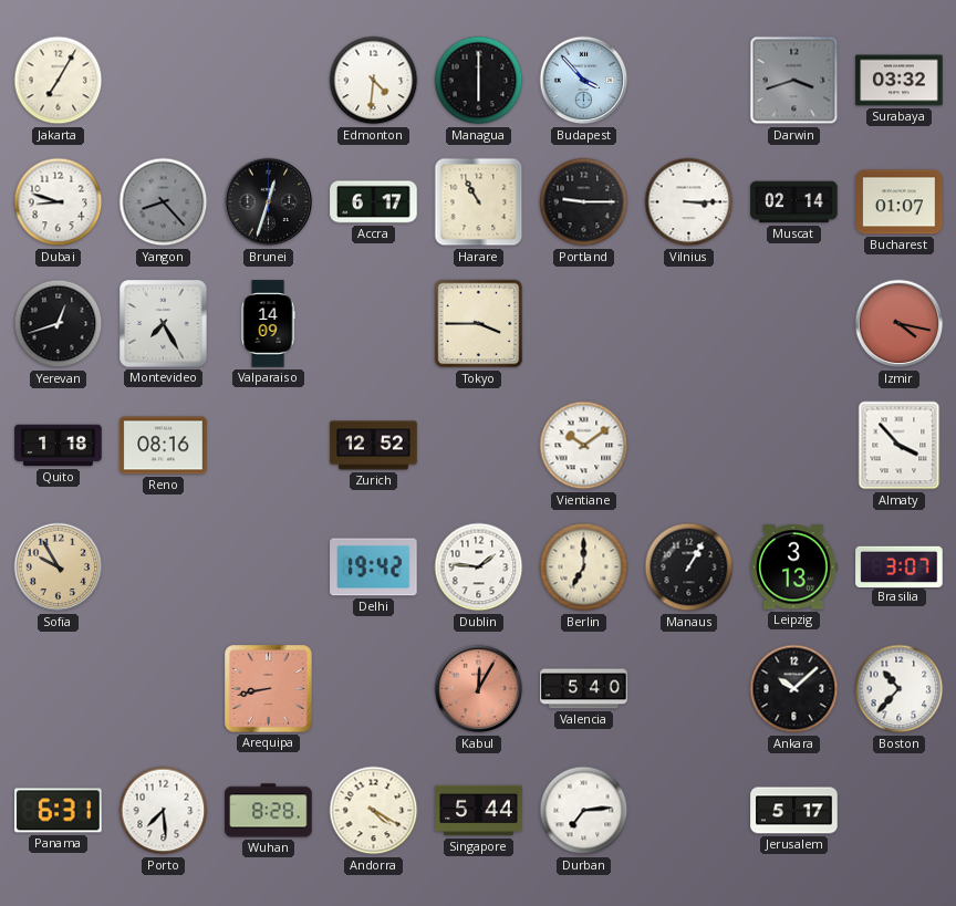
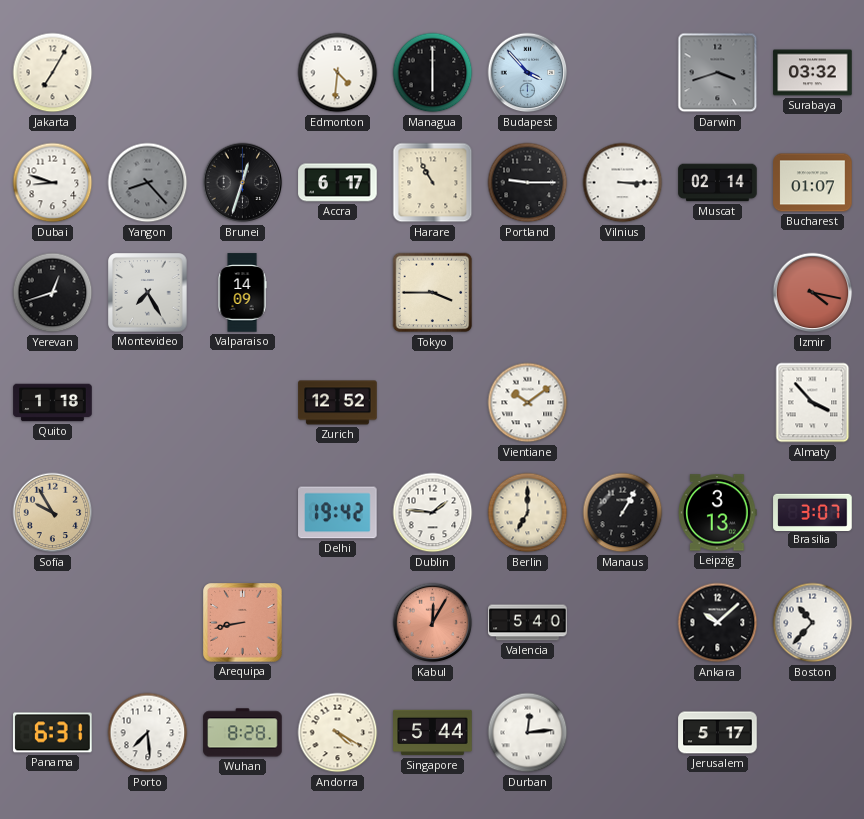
Reno: 08:16 -> none
Durban: 7:14 -> 12:14
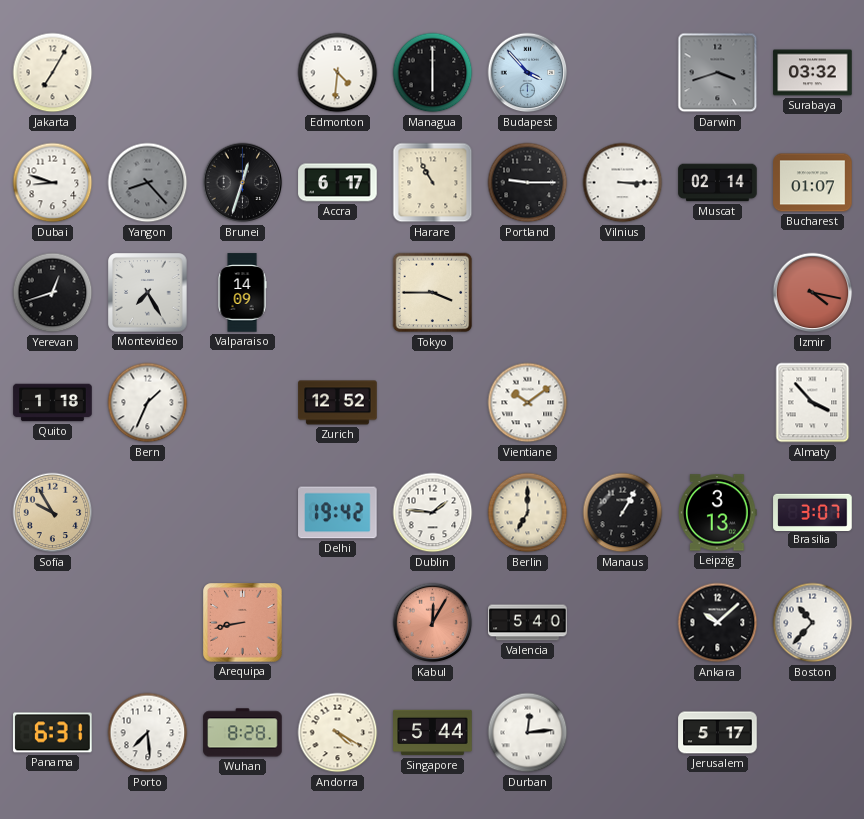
Bern: none -> 1:34
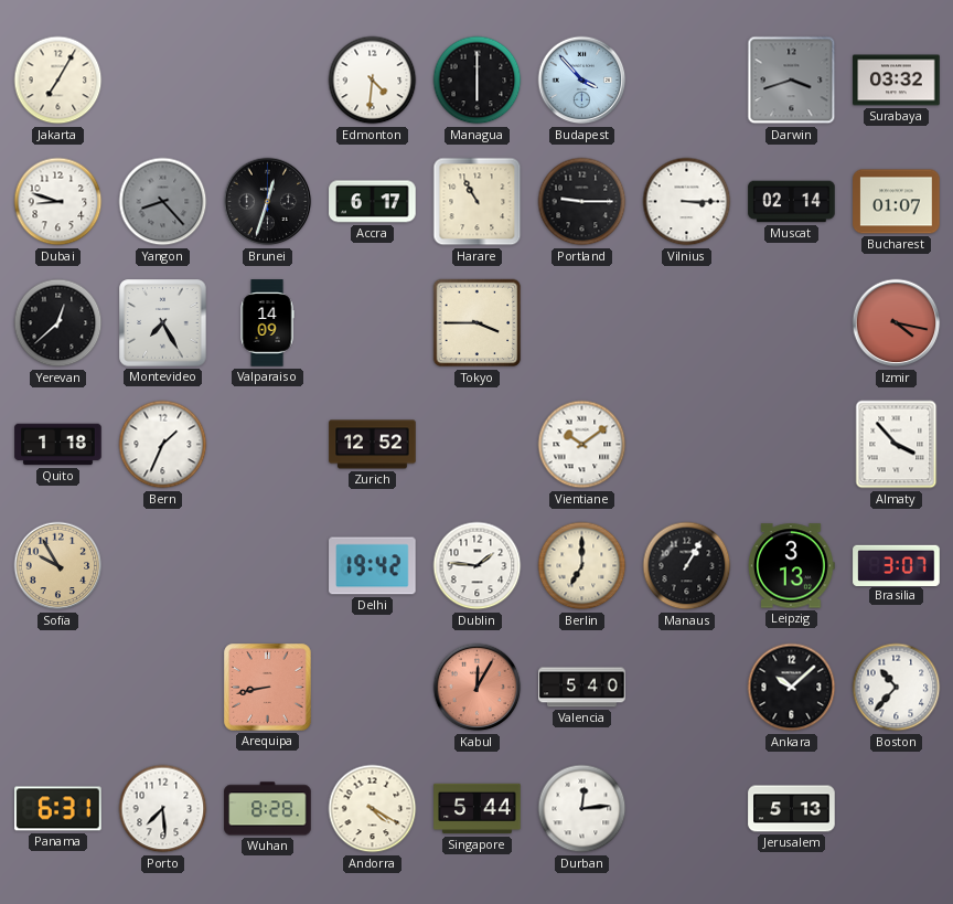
Yerevan: 12:42 -> 12:38
Jerusalem: 5:17 -> 5:13
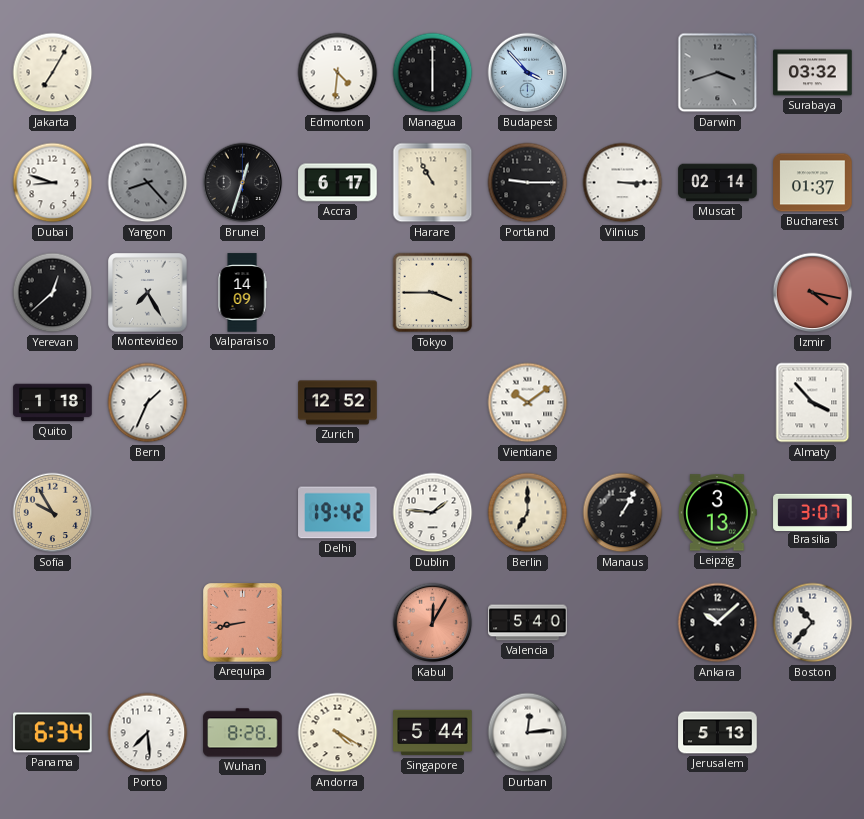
Bucharest: 01:07 -> 01:37
Panama: 6:31 -> 6:34
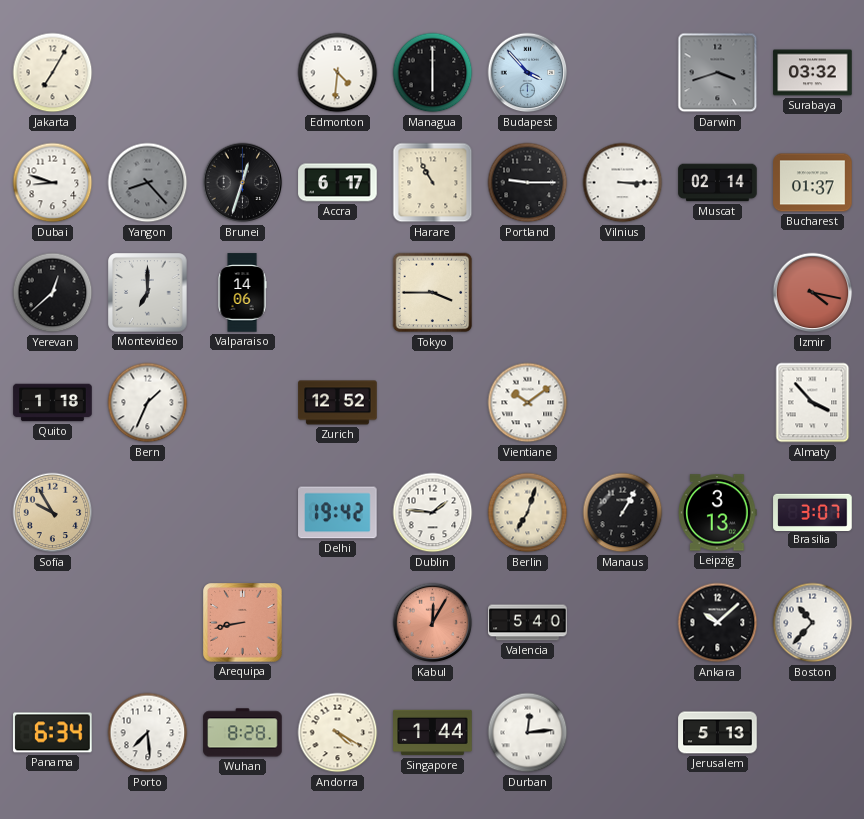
Montevideo: 7:25 -> 7:00
Valparaiso: 14:09 -> 14:06
Berlin: 7:00 -> 7:03
Singapore: 5:44 -> 1:44
